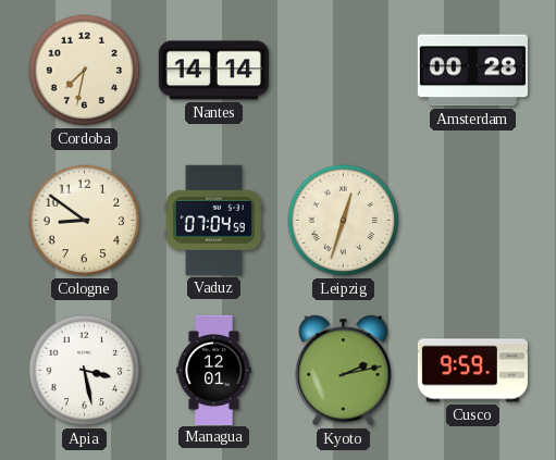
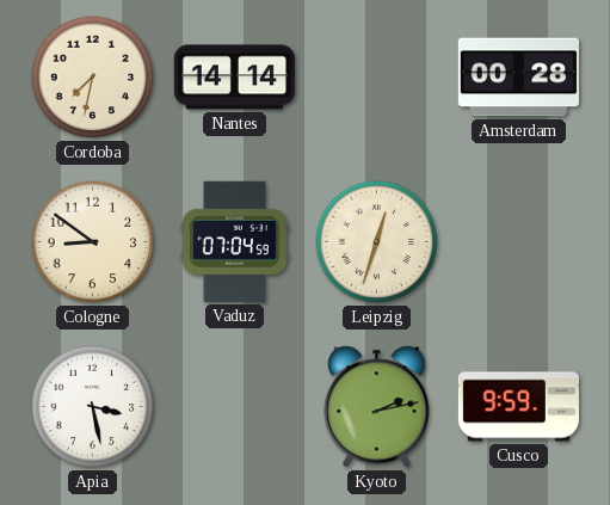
Managua: 12:01 -> none
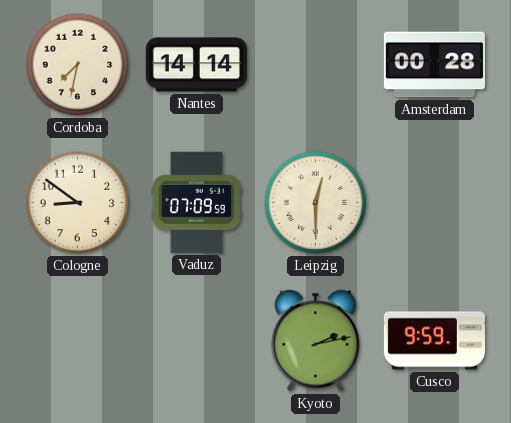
Vaduz: 07:04 -> 07:09
Leipzig: 12:33 -> 12:30
Apia: 3:28 -> none
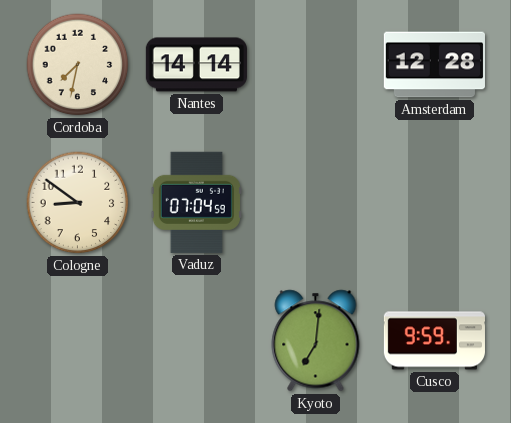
Amsterdam: 00:28 -> 12:28
Vaduz: 07:09 -> 07:04
Leipzig: 12:30 -> none
Kyoto: 2:13 -> 7:01
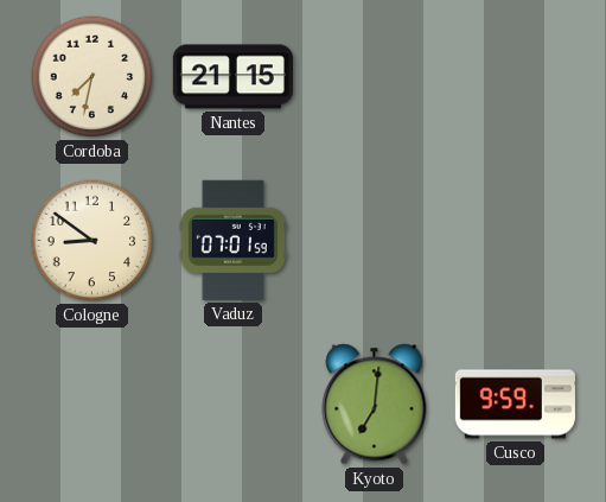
Nantes: 14:14 -> 21:15
Amsterdam: 12:28 -> none
Vaduz: 07:04 -> 07:01
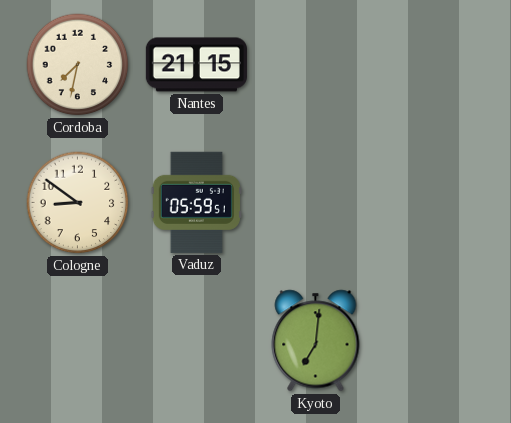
Vaduz: 07:01 -> 05:59
Cusco: 9:59 -> none
